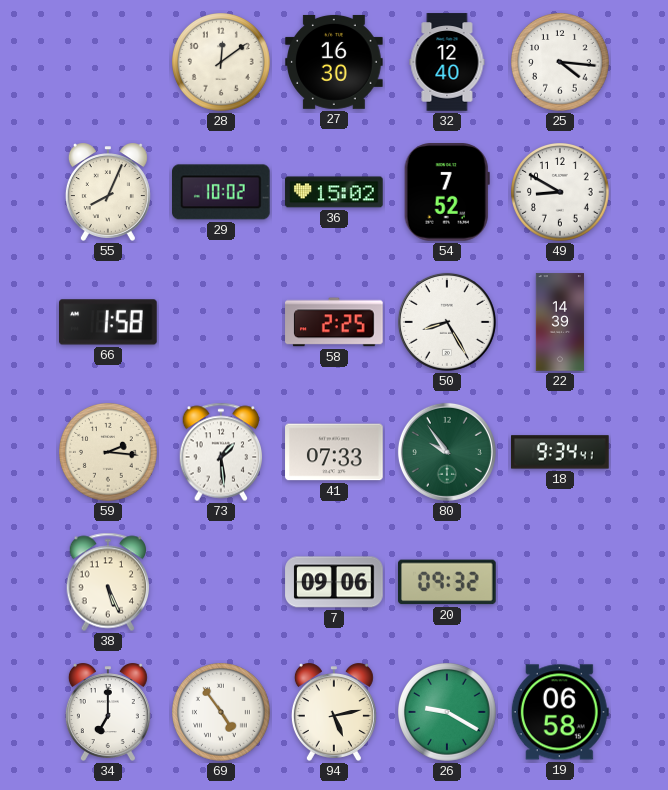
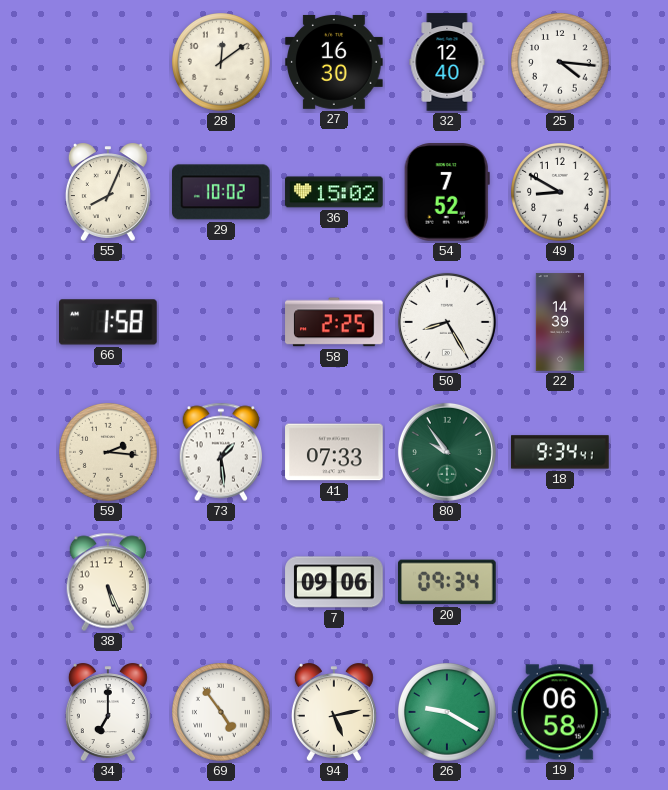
20: 09:32 -> 09:34
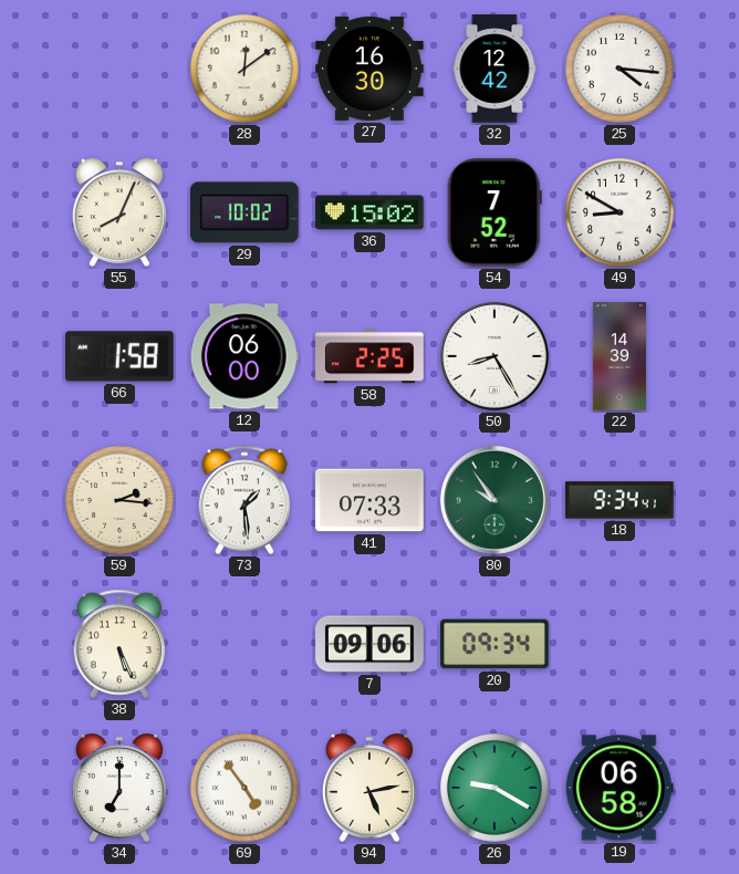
32: 12:40 -> 12:42
12: none -> 06:00
